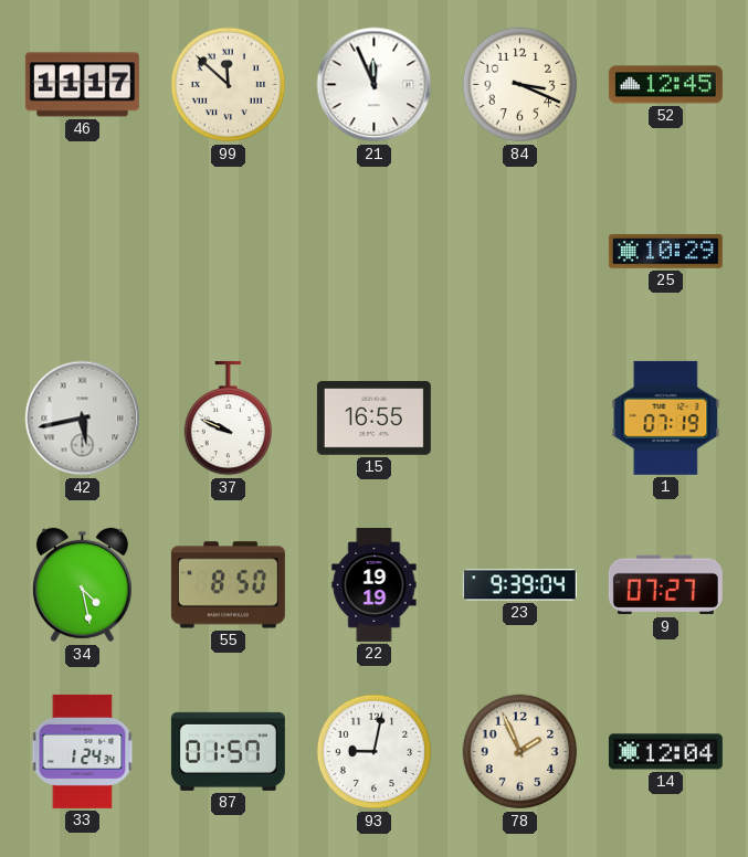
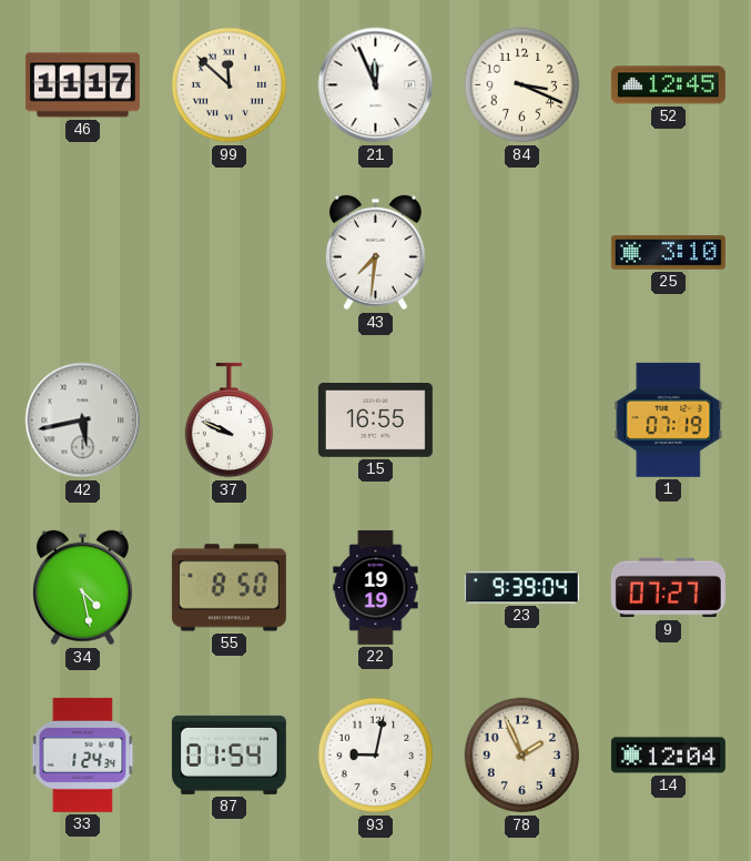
43: none -> 7:31
25: 10:29 -> 3:10
87: 01:57 -> 01:54
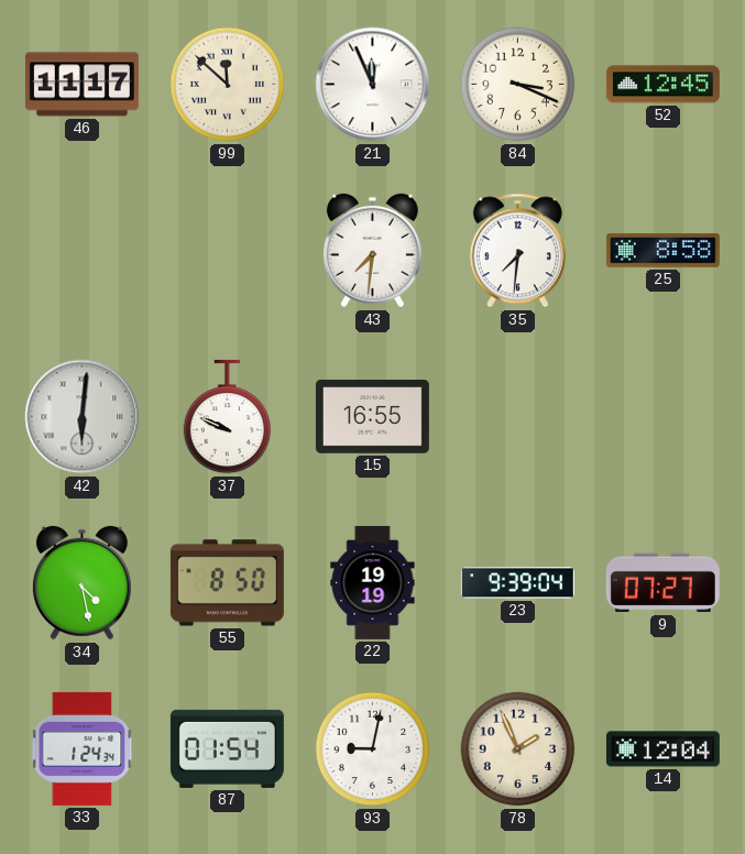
35: none -> 7:31
25: 3:10 -> 8:58
42: 5:43 -> 6:01
1: 07:19 -> none
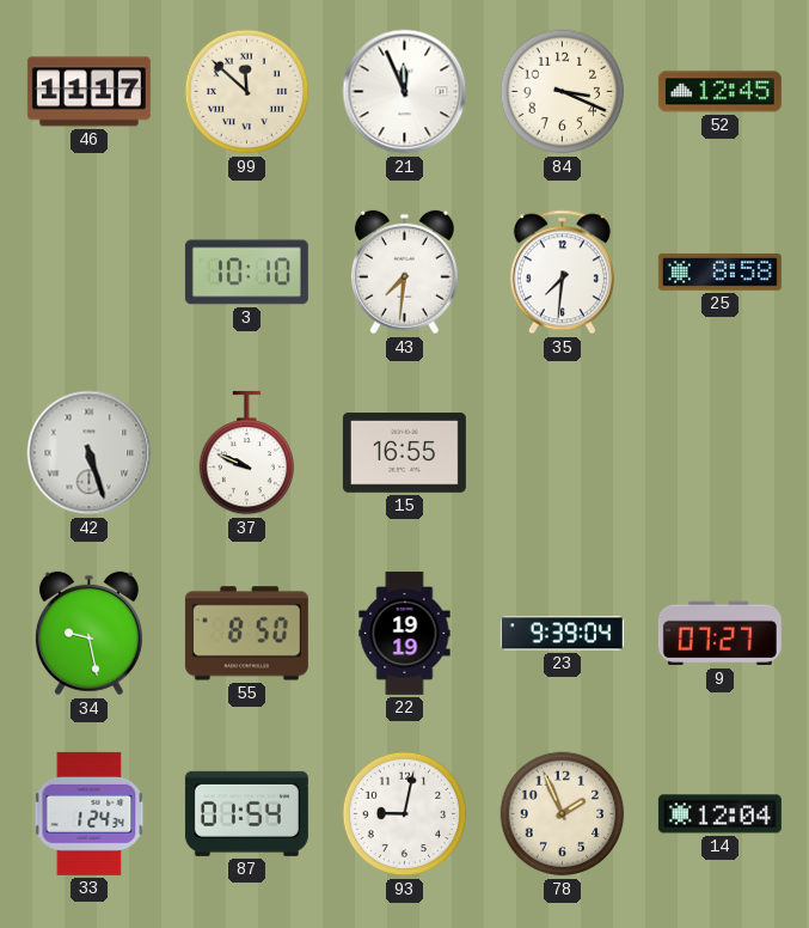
3: none -> 10:10
42: 6:01 -> 5:27
34: 4:28 -> 9:28
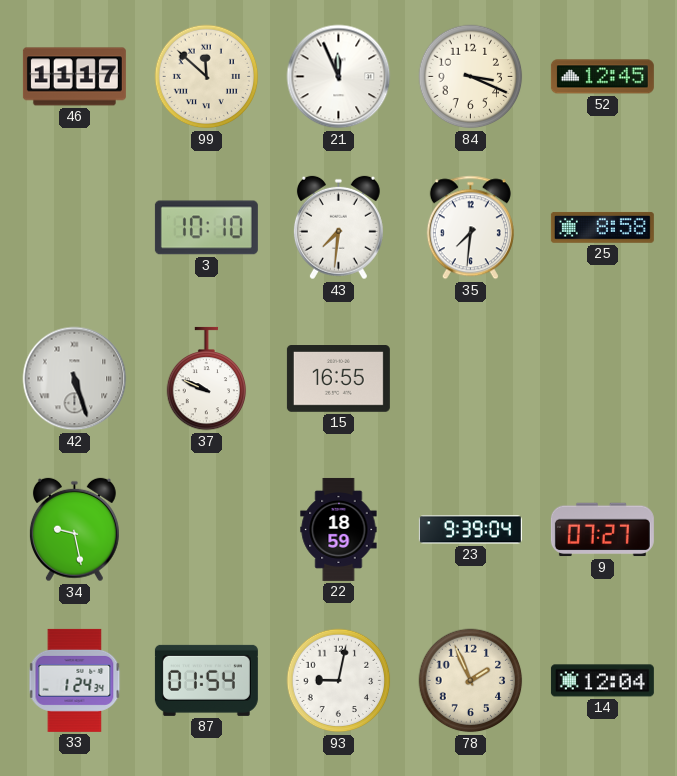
55: 8:50 -> none
22: 19:19 -> 18:59
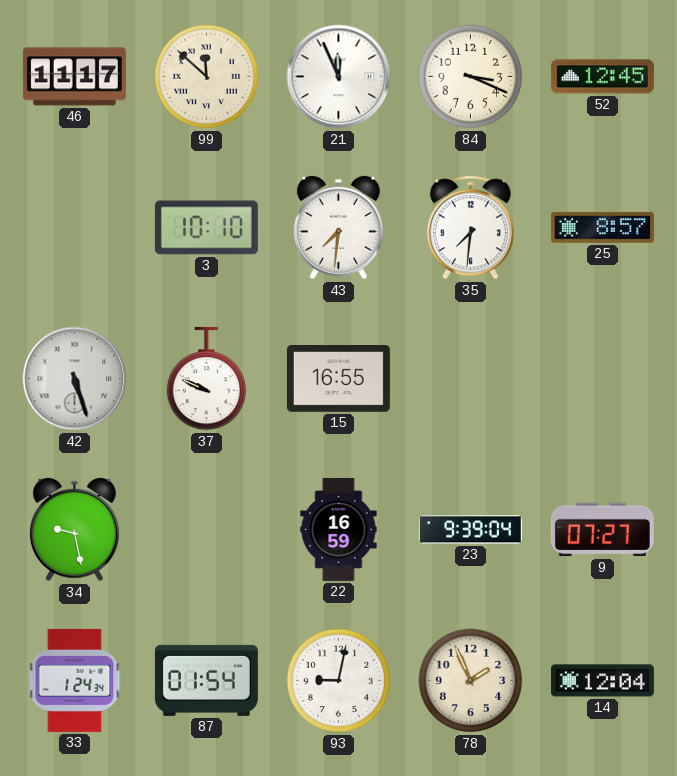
25: 8:58 -> 8:57
22: 18:59 -> 16:59
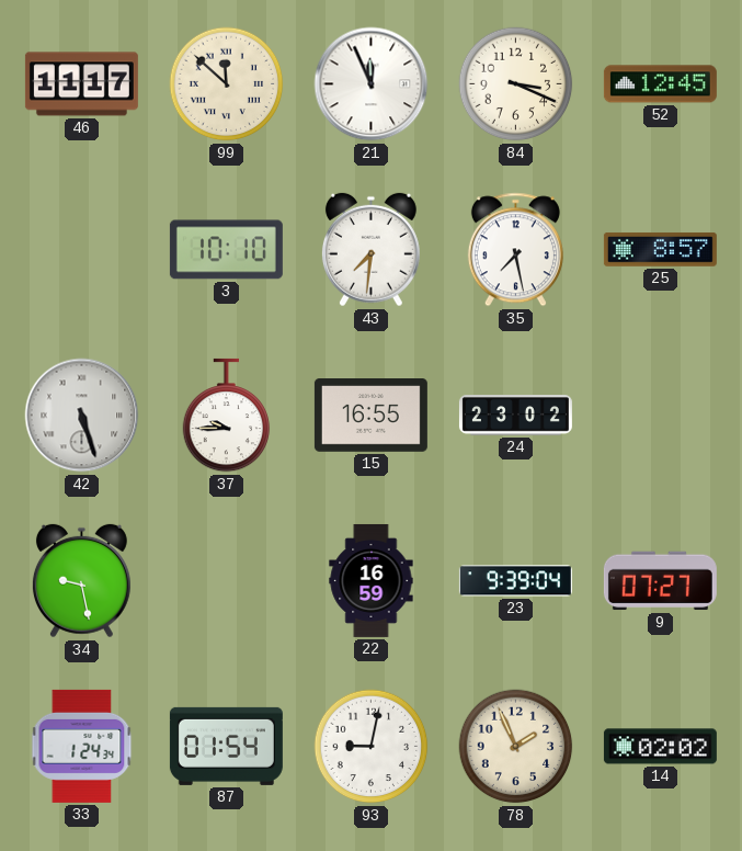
35: 7:31 -> 7:28
37: 9:49 -> 9:45
24: none -> 23:02
14: 12:04 -> 02:02
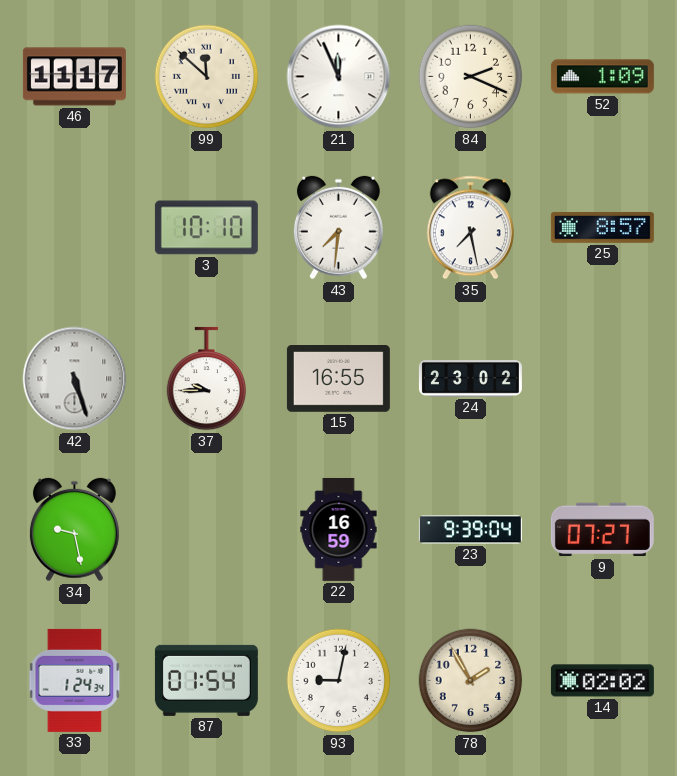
84: 3:19 -> 2:19
52: 12:45 -> 1:09
78: 1:56 -> 1:55
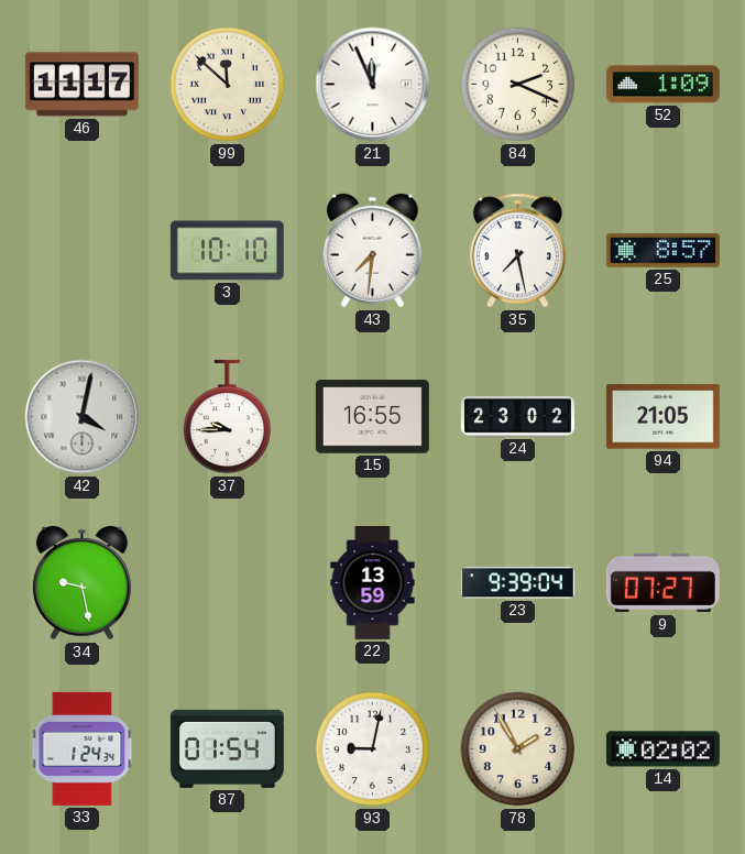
42: 5:27 -> 4:02
94: none -> 21:05
22: 16:59 -> 13:59
